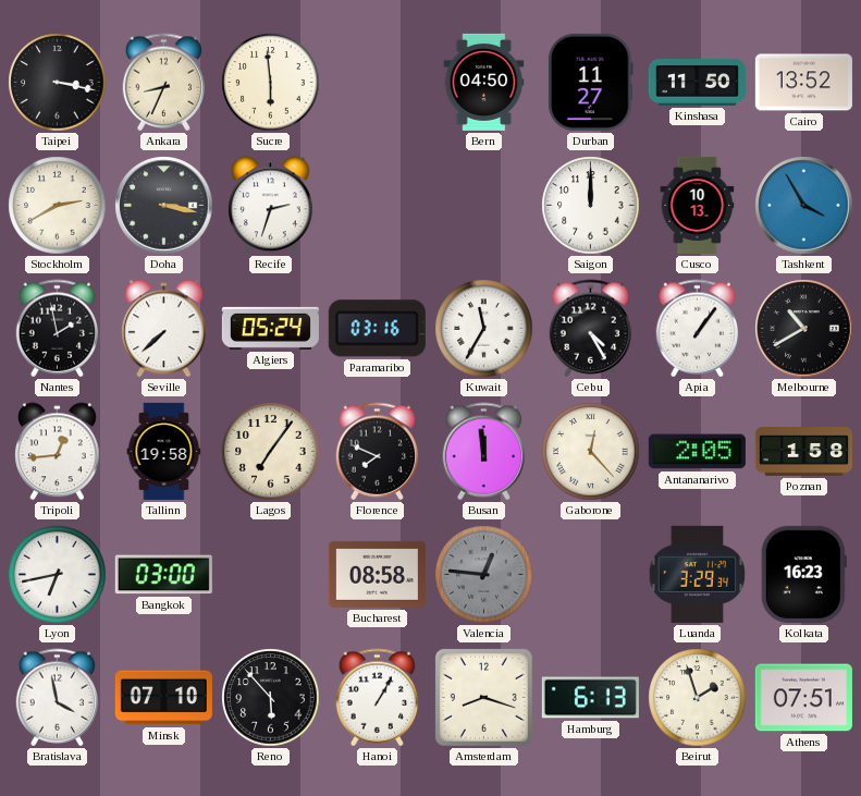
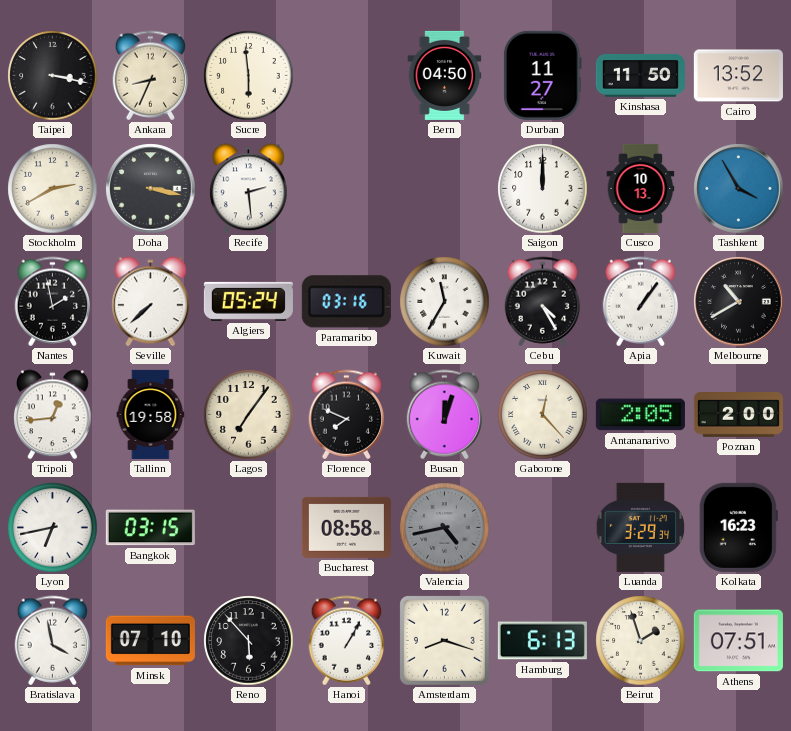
Recife: 2:33 -> 2:29
Busan: 11:59 -> 12:03
Poznan: 1:58 -> 2:00
Bangkok: 03:00 -> 03:15
Valencia: 12:46 -> 4:43
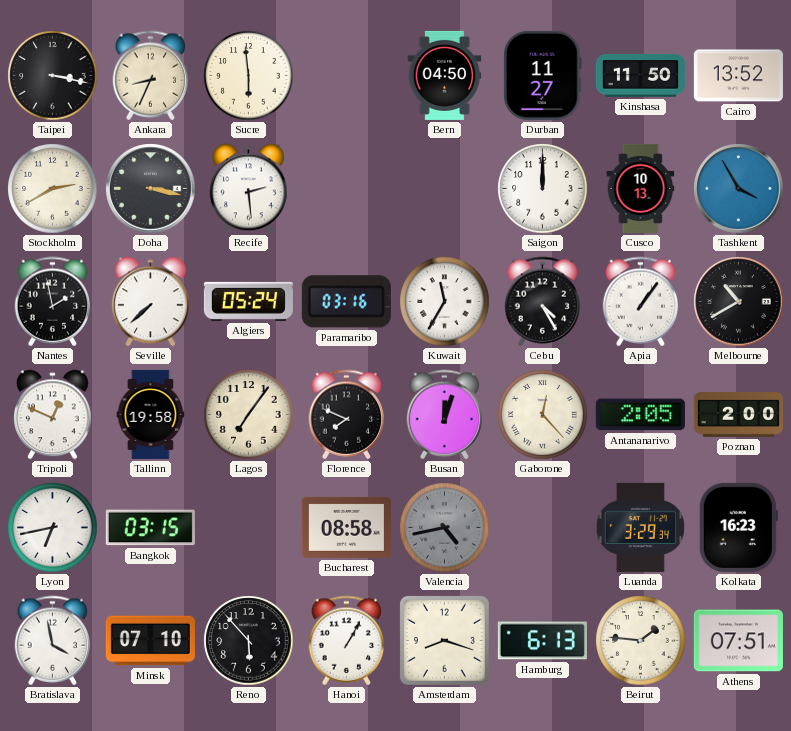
Tripoli: 12:44 -> 12:49
Beirut: 1:57 -> 1:46
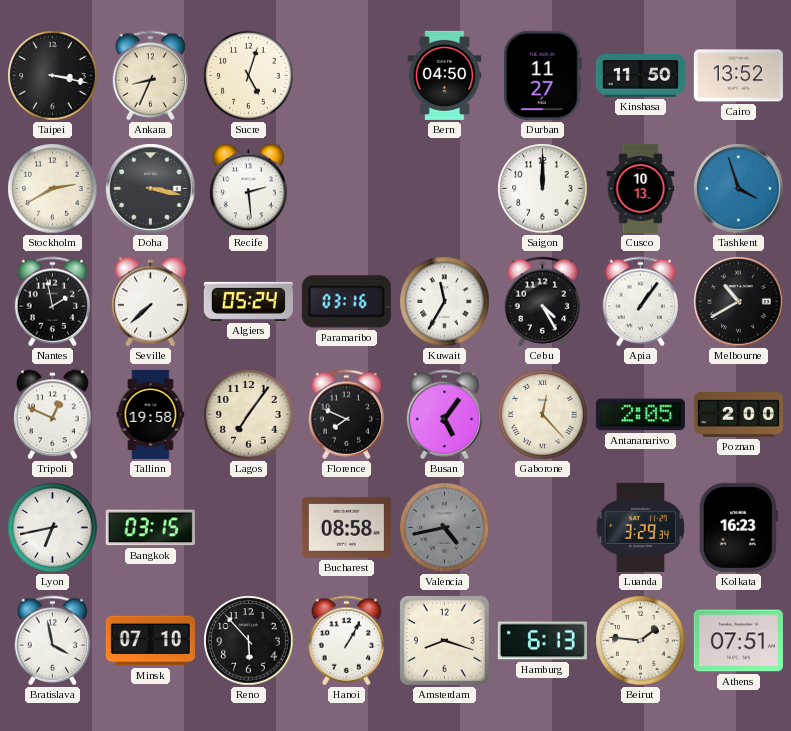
Sucre: 5:59 -> 5:03
Tashkent: 3:55 -> 3:57
Busan: 12:03 -> 5:06
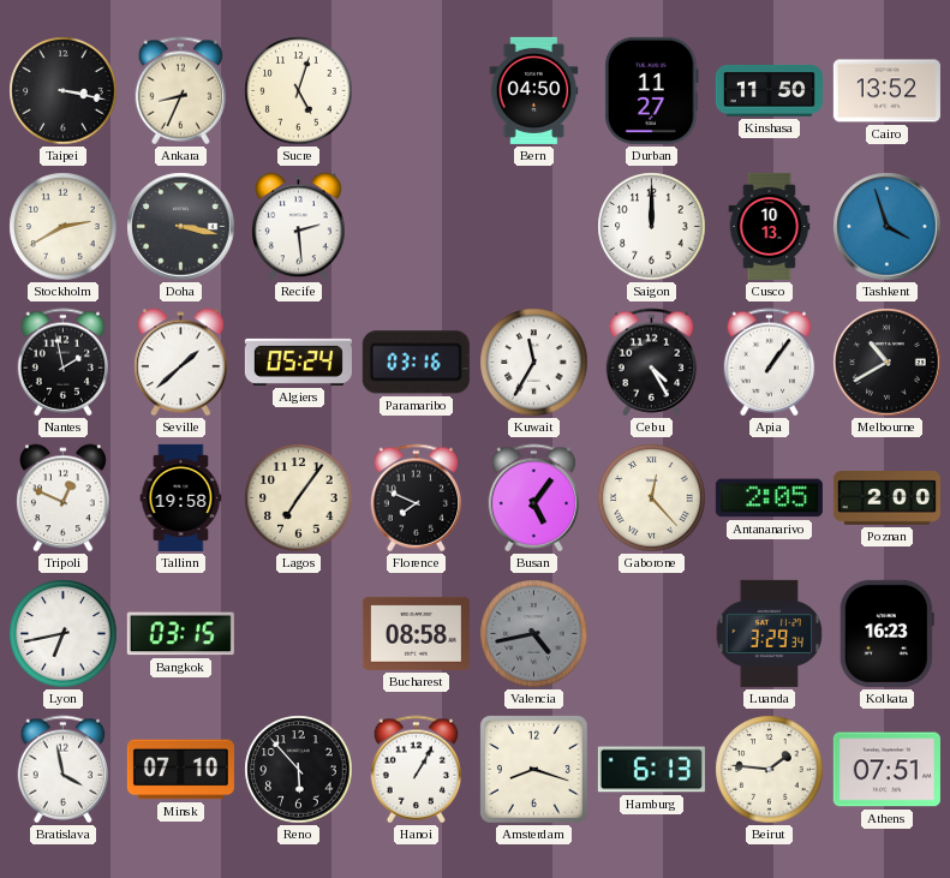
Seville: 7:38 -> 1:38
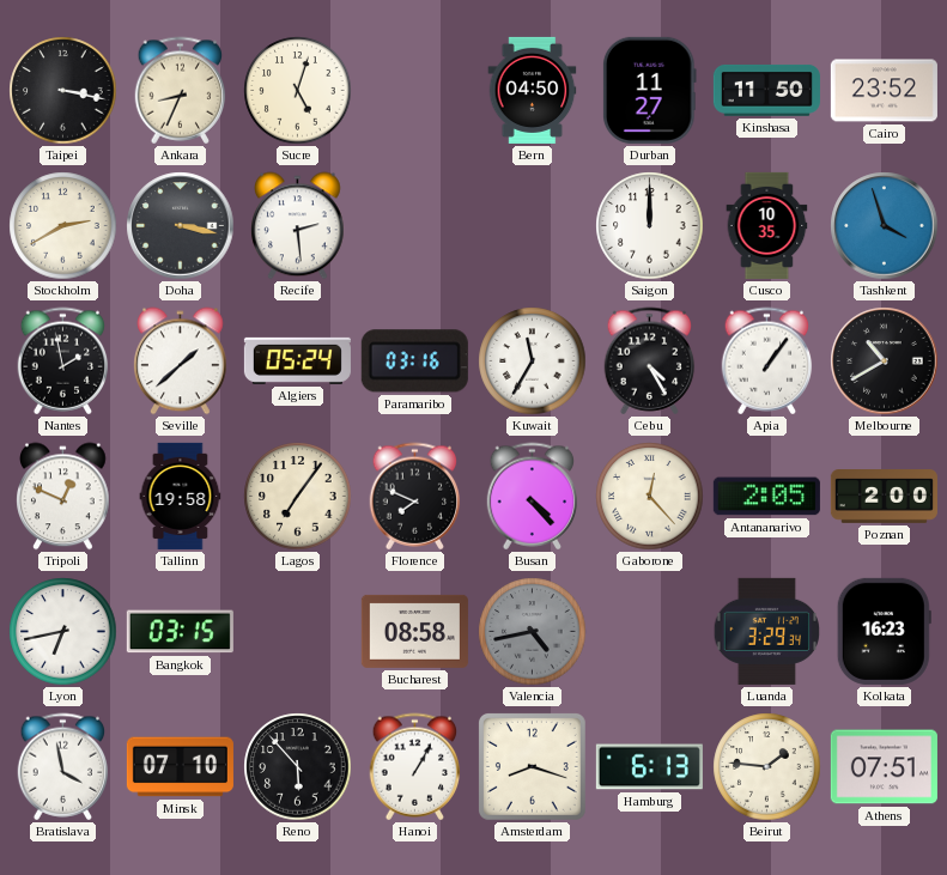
Cairo: 13:52 -> 23:52
Cusco: 10:13 -> 10:35
Busan: 5:06 -> 4:23
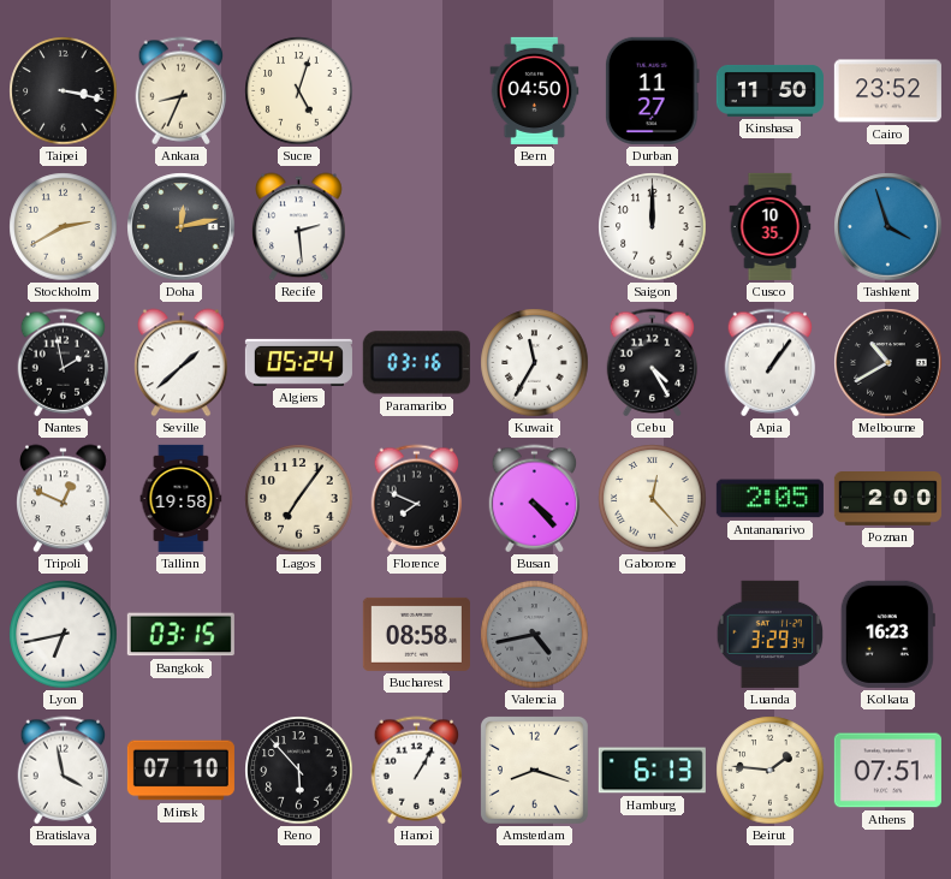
Doha: 3:17 -> 12:13
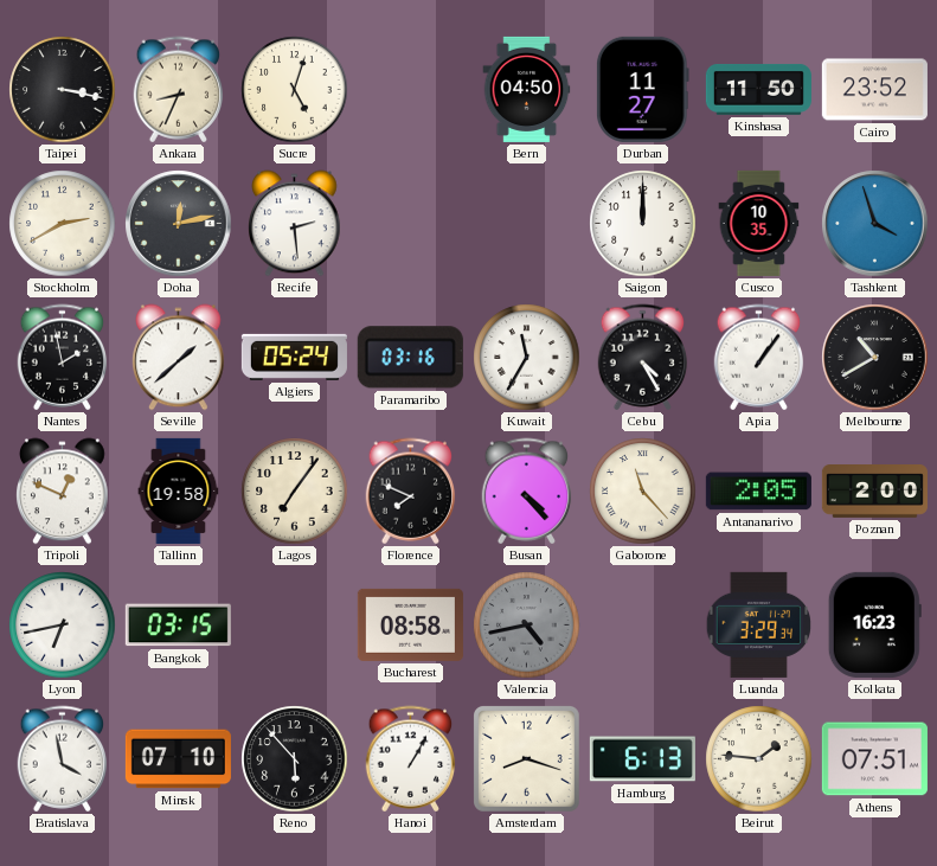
Gaborone: 12:23 -> 11:23
